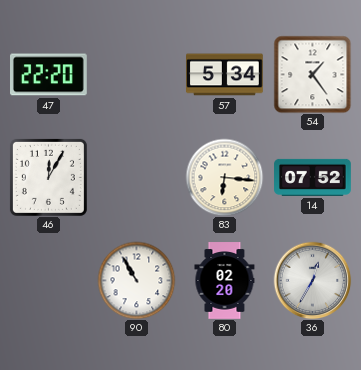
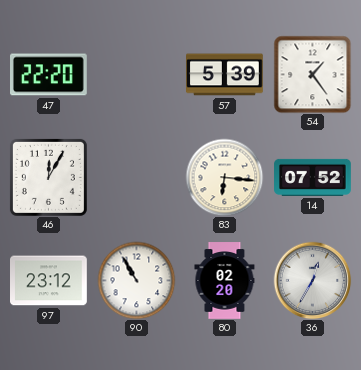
57: 5:34 -> 5:39
97: none -> 23:12
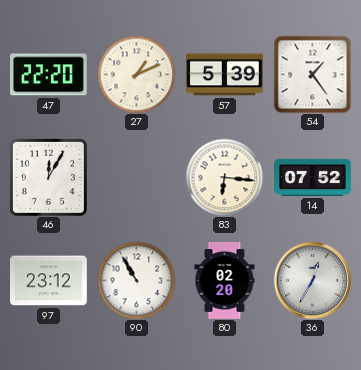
27: none -> 1:11
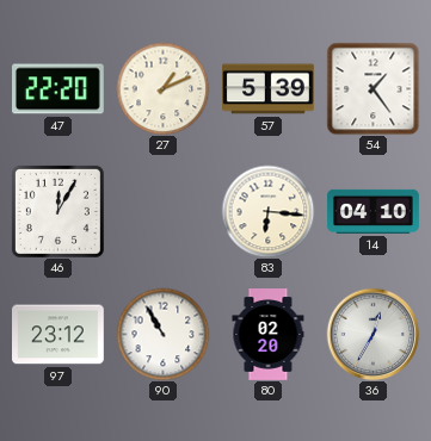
14: 07:52 -> 04:10
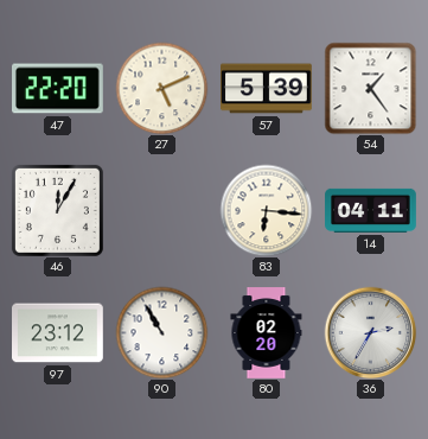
27: 1:11 -> 5:11
14: 04:10 -> 04:11
36: 12:35 -> 2:35
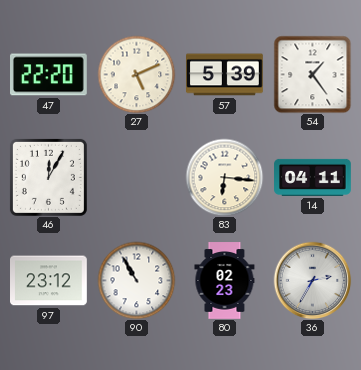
80: 02:20 -> 02:23
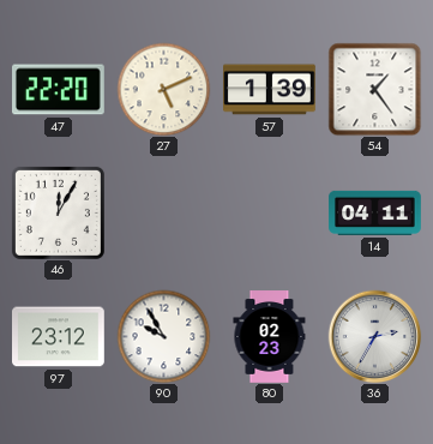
57: 5:39 -> 1:39
83: 6:16 -> none
90: 10:55 -> 9:55
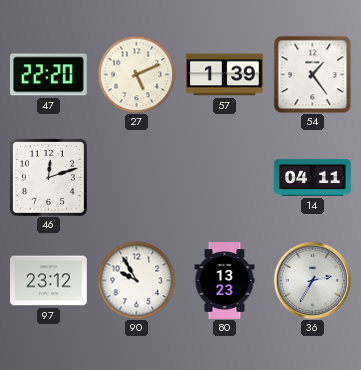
46: 12:05 -> 12:12
80: 02:23 -> 13:23
